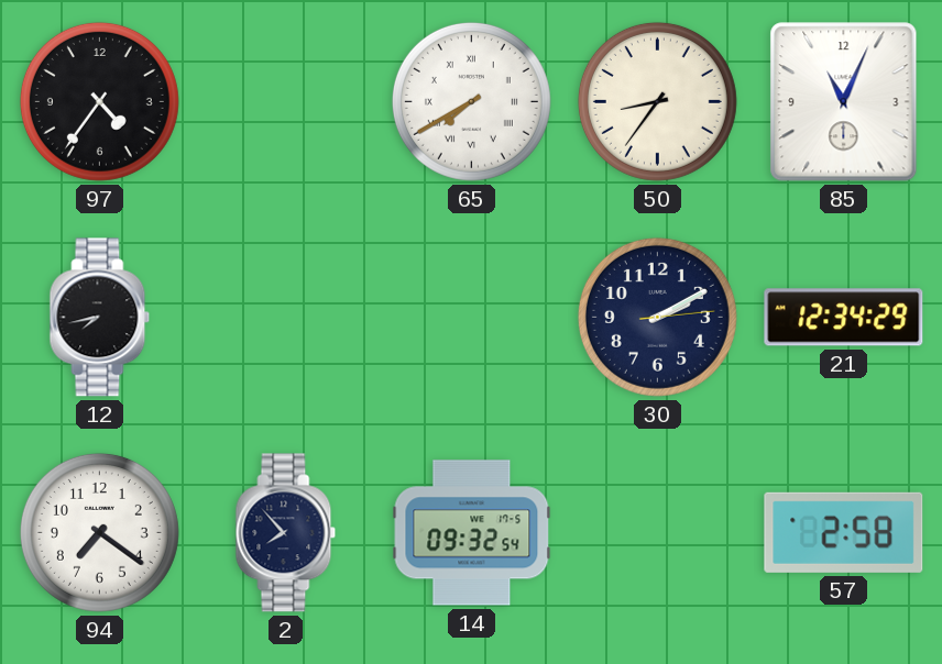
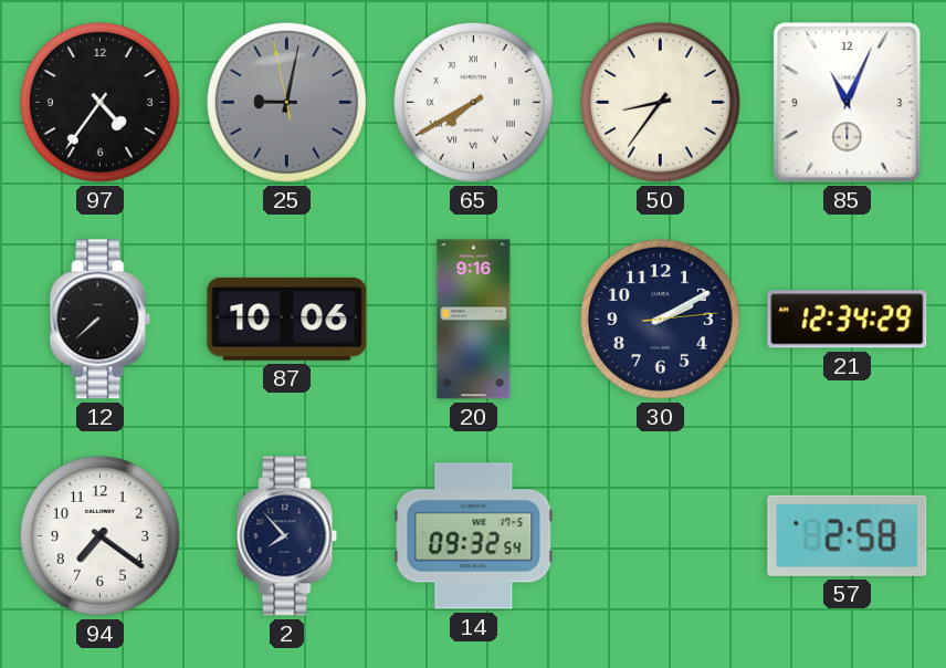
25: none -> 9:01
12: 7:43 -> 7:38
87: none -> 10:06
20: none -> 9:16
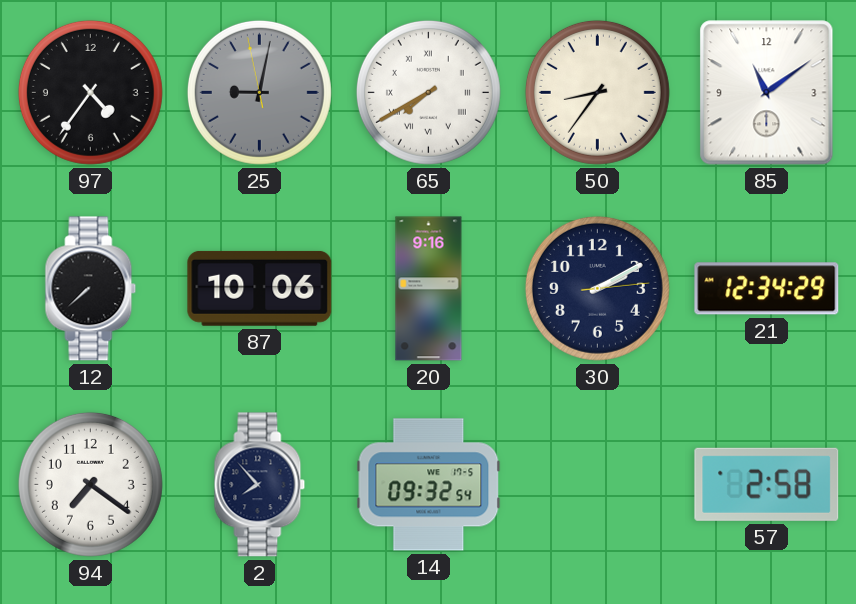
85: 11:04 -> 11:09
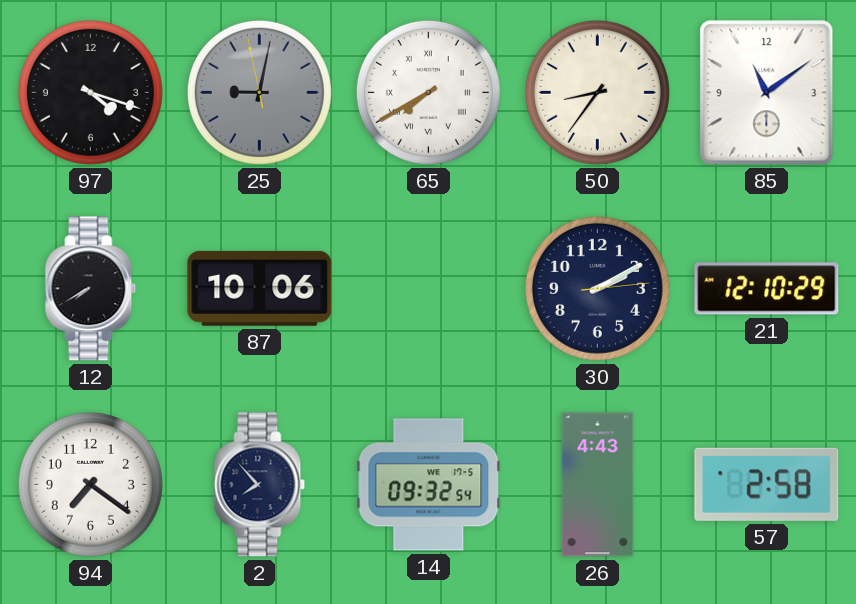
97: 4:36 -> 4:18
12: 7:38 -> 7:40
20: 9:16 -> none
21: 12:34 -> 12:10
26: none -> 4:43
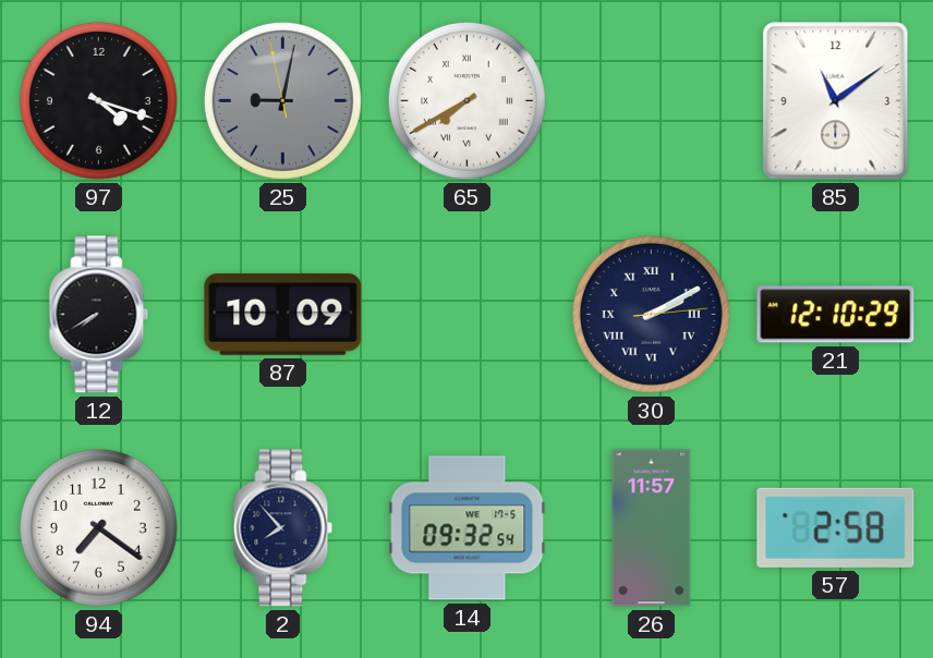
50: 8:36 -> none
87: 10:06 -> 10:09
30 numerals: Arabic -> Roman
26: 4:43 -> 11:57
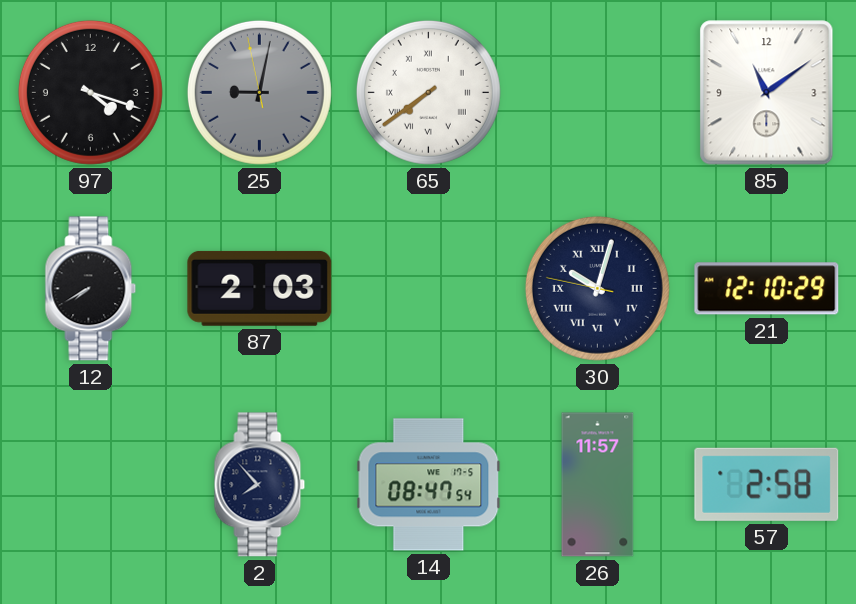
65: 7:40 -> 7:39
87: 10:09 -> 2:03
30: 2:10 -> 10:02
94: 7:21 -> none
14: 09:32 -> 08:47
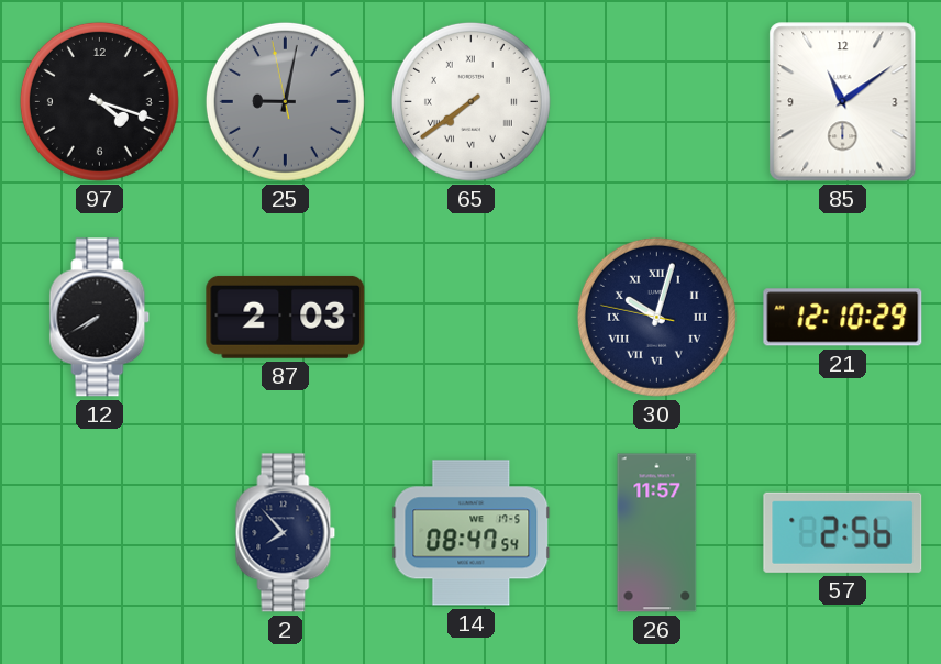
57: 2:58 -> 2:56
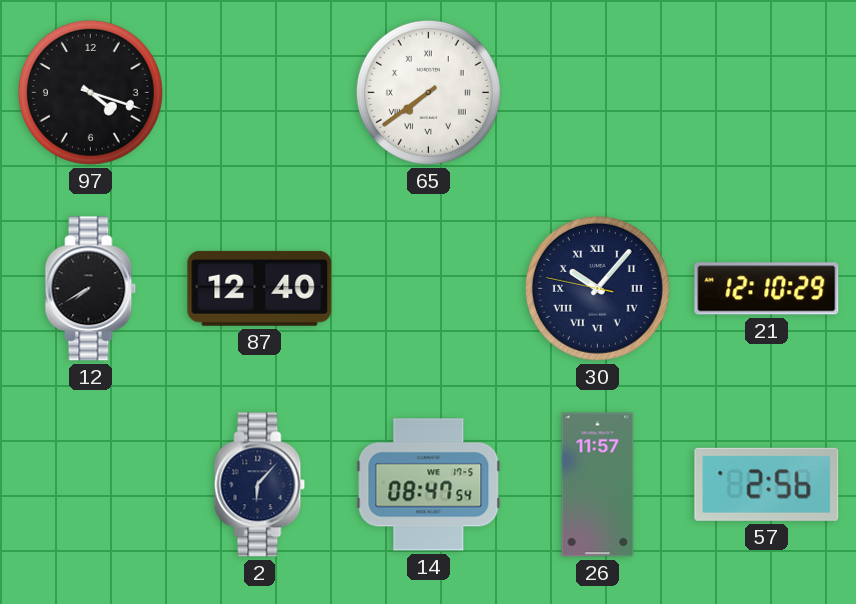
25: 9:01 -> none
85: 11:09 -> none
87: 2:03 -> 12:40
30: 10:02 -> 10:06
2: 7:53 -> 6:07
